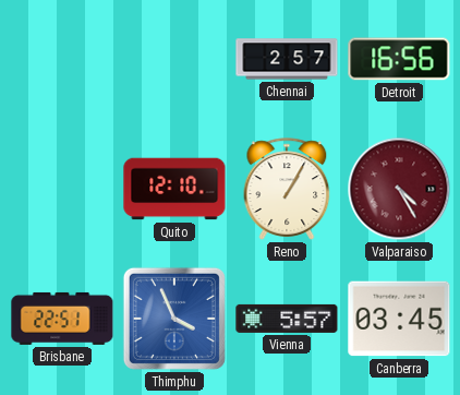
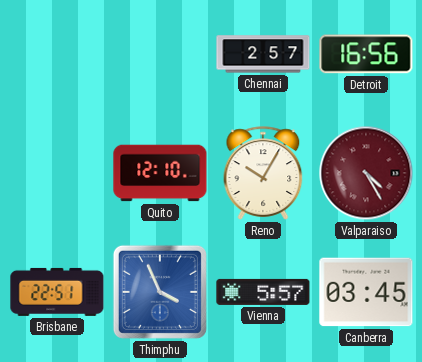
Reno: 1:05 -> 10:05
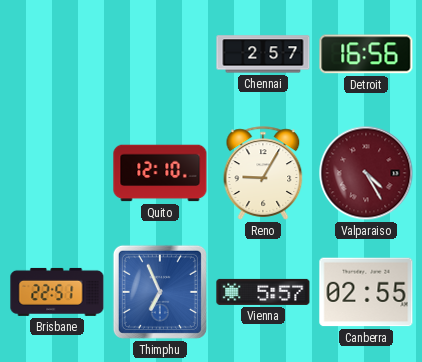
Reno: 10:05 -> 9:05
Thimphu: 3:56 -> 6:56
Canberra: 03:45 -> 02:55
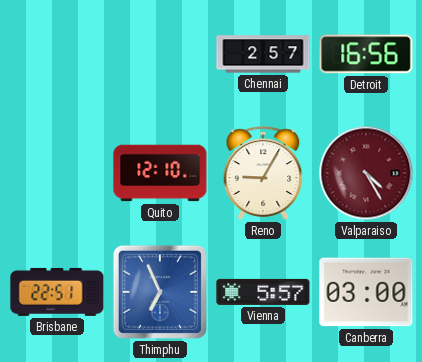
Canberra: 02:55 -> 03:00
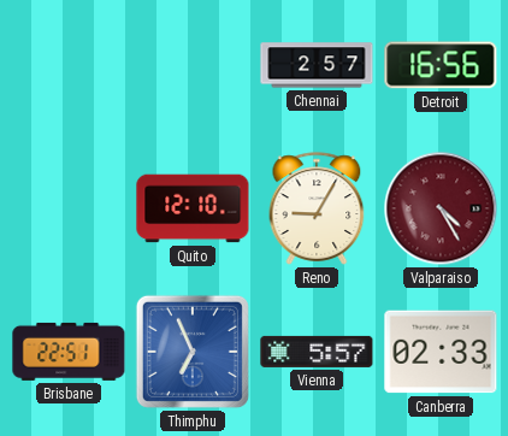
Canberra: 03:00 -> 02:33
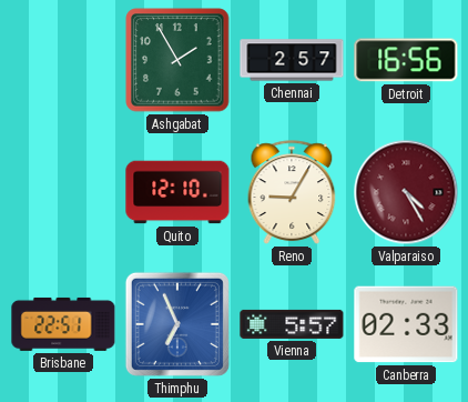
Ashgabat: none -> 1:55
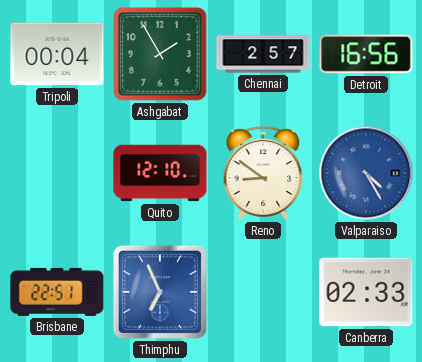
Tripoli: none -> 00:04
Reno: 9:05 -> 8:51
Valparaiso dial: burgundy -> blue
Vienna: 5:57 -> none
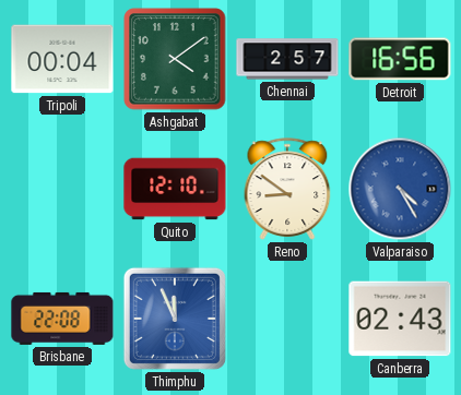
Ashgabat: 1:55 -> 4:09
Brisbane: 22:51 -> 22:08
Thimphu: 6:56 -> 11:56
Canberra: 02:33 -> 02:43
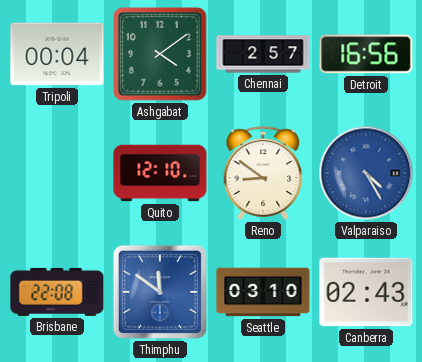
Thimphu: 11:56 -> 11:51
Seattle: none -> 03:10
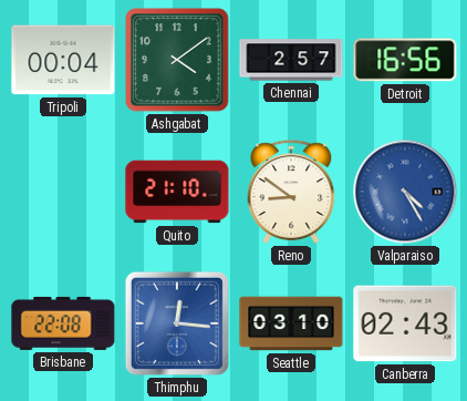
Quito: 12:10 -> 21:10
Thimphu: 11:51 -> 12:16
